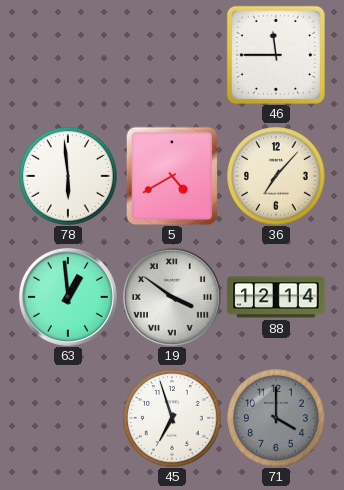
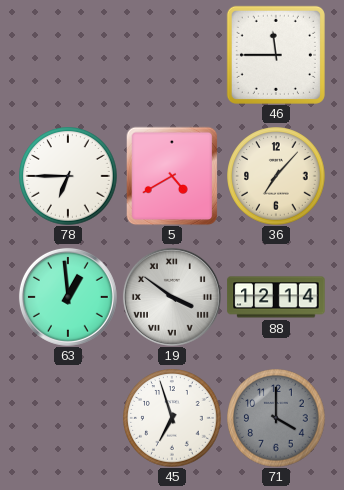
78: 5:59 -> 6:45
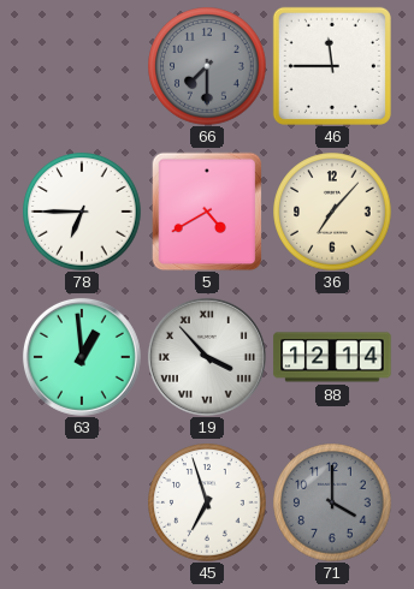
66: none -> 7:30
19: 3:51 -> 3:53
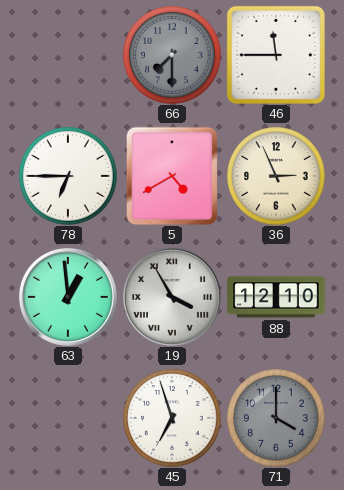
36: 7:07 -> 2:56
19: 3:53 -> 3:55
88: 12:14 -> 12:10
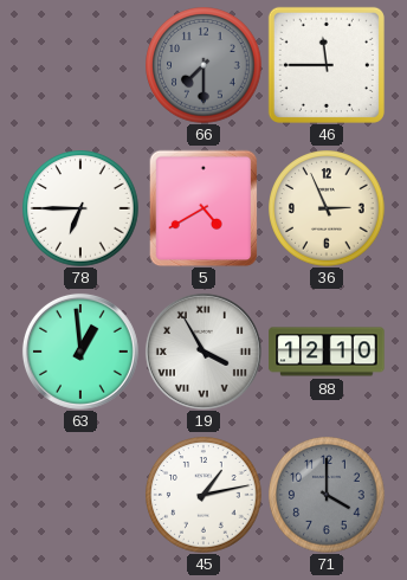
45: 6:57 -> 1:13
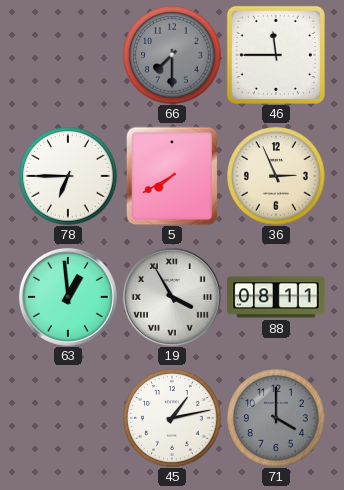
5: 4:40 -> 7:40
88: 12:10 -> 08:11
